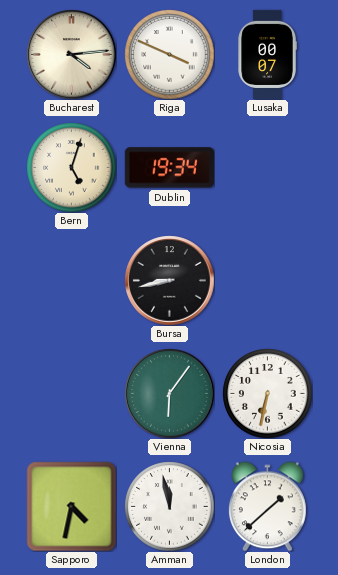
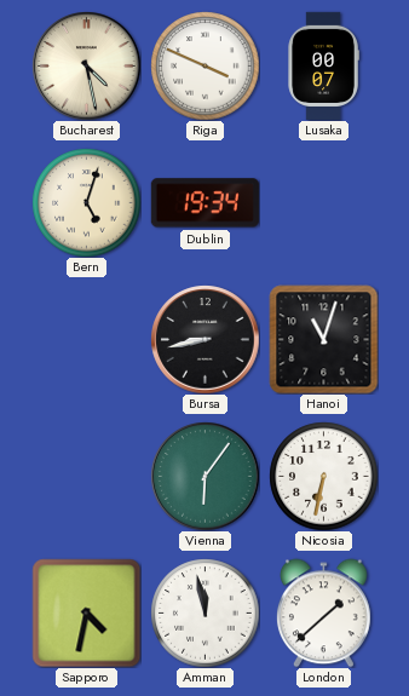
Bucharest: 4:14 -> 4:28
Hanoi: none -> 11:03
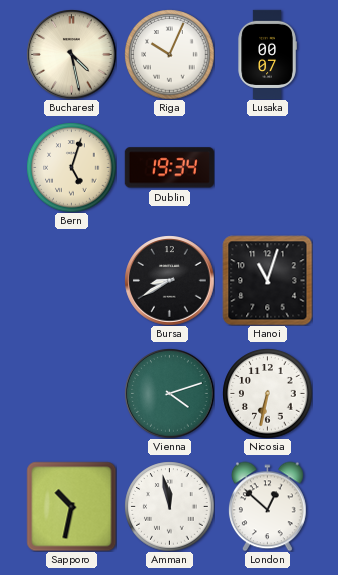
Riga: 3:49 -> 10:04
Bursa: 8:43 -> 8:40
Vienna: 6:06 -> 4:12
Sapporo: 4:32 -> 10:32
London: 1:38 -> 12:52
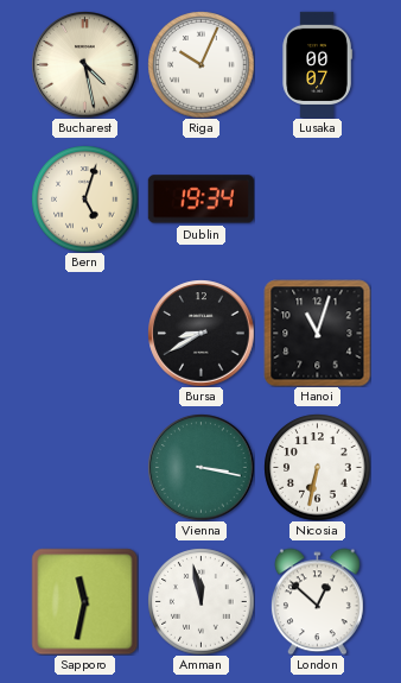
Vienna: 4:12 -> 3:17
Sapporo: 10:32 -> 11:32
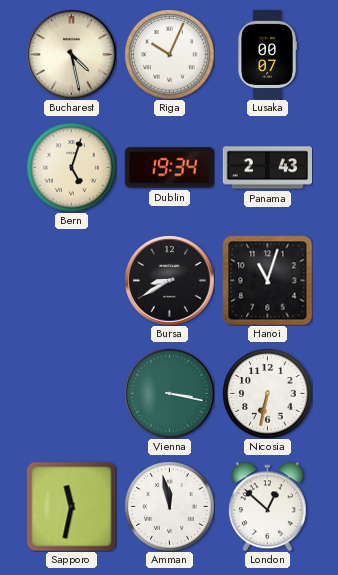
Panama: none -> 2:43
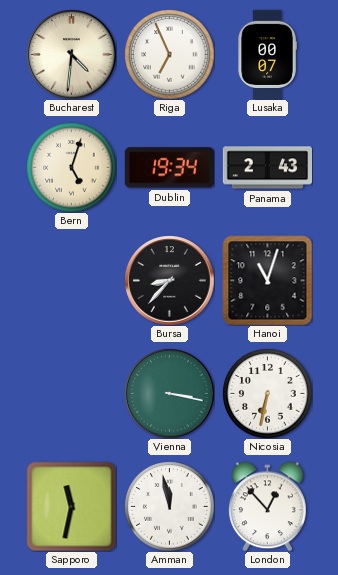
Bucharest: 4:28 -> 4:31
Riga: 10:04 -> 6:56
Bursa: 8:40 -> 8:37
London: 12:52 -> 12:53
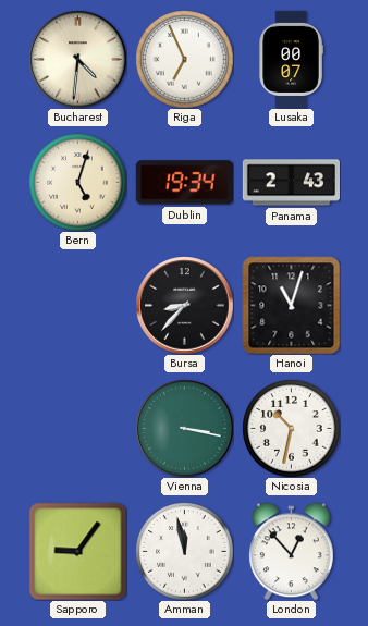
Nicosia: 6:32 -> 10:32
Sapporo: 11:32 -> 9:06
